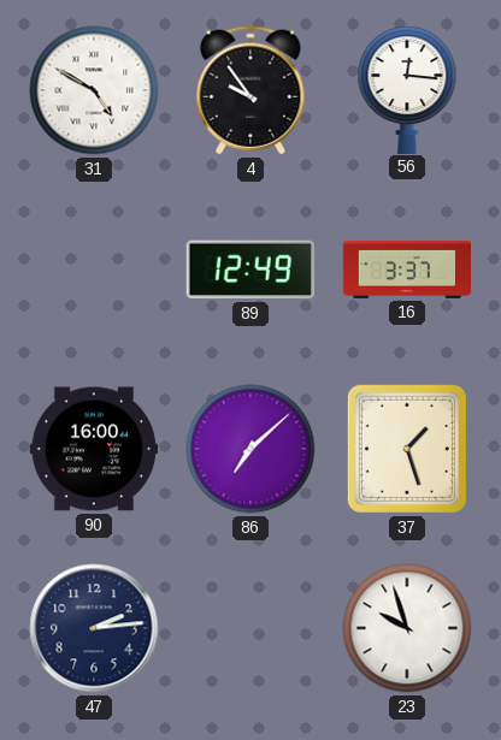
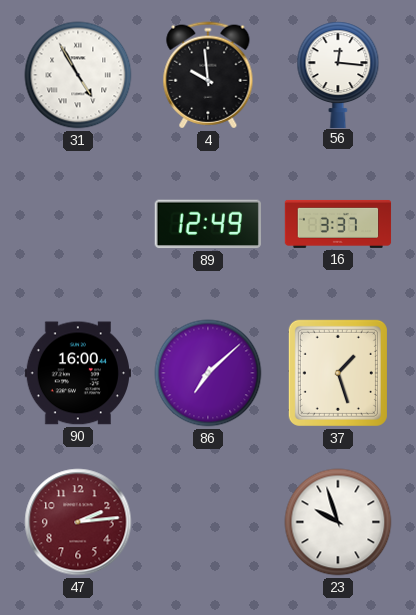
31: 4:50 -> 4:55
4: 9:54 -> 9:59
47 dial: navy -> burgundy
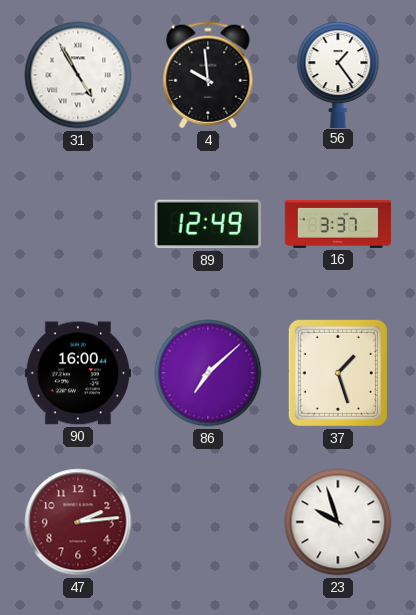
56: 12:16 -> 1:24
